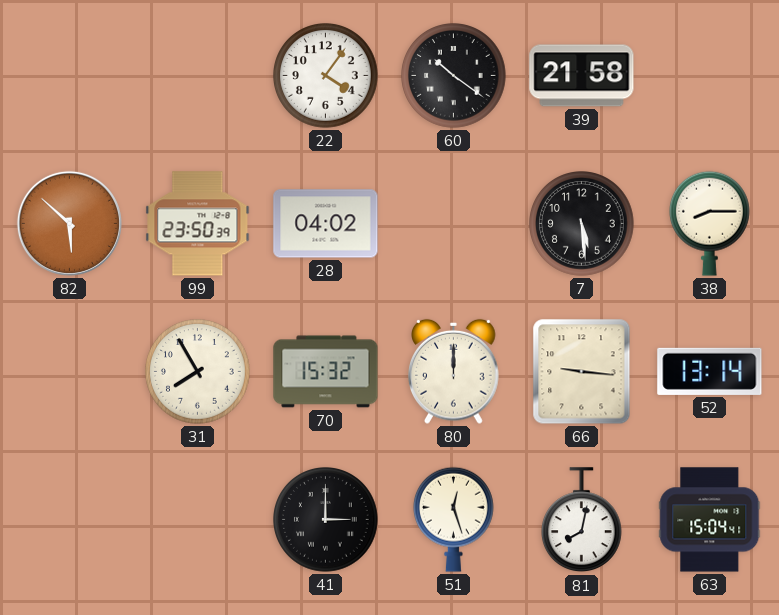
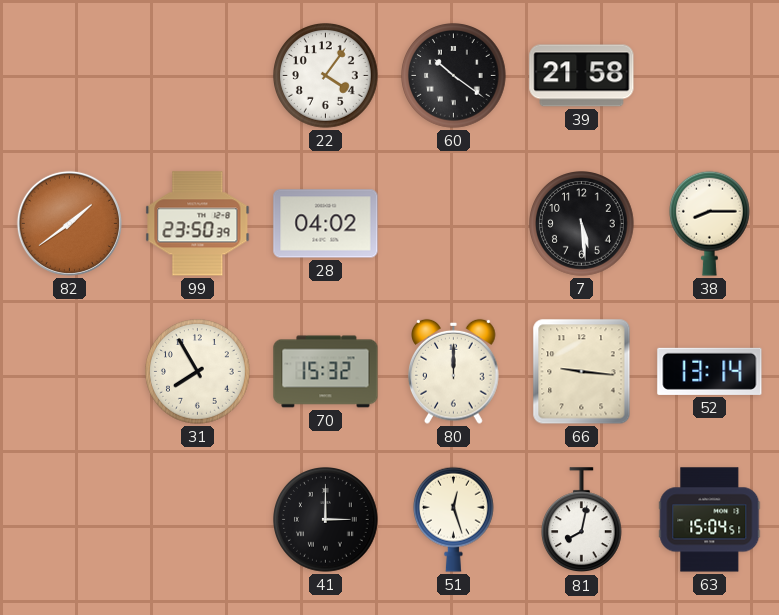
82: 5:52 -> 1:39
63: 15:04:41 -> 15:04:51
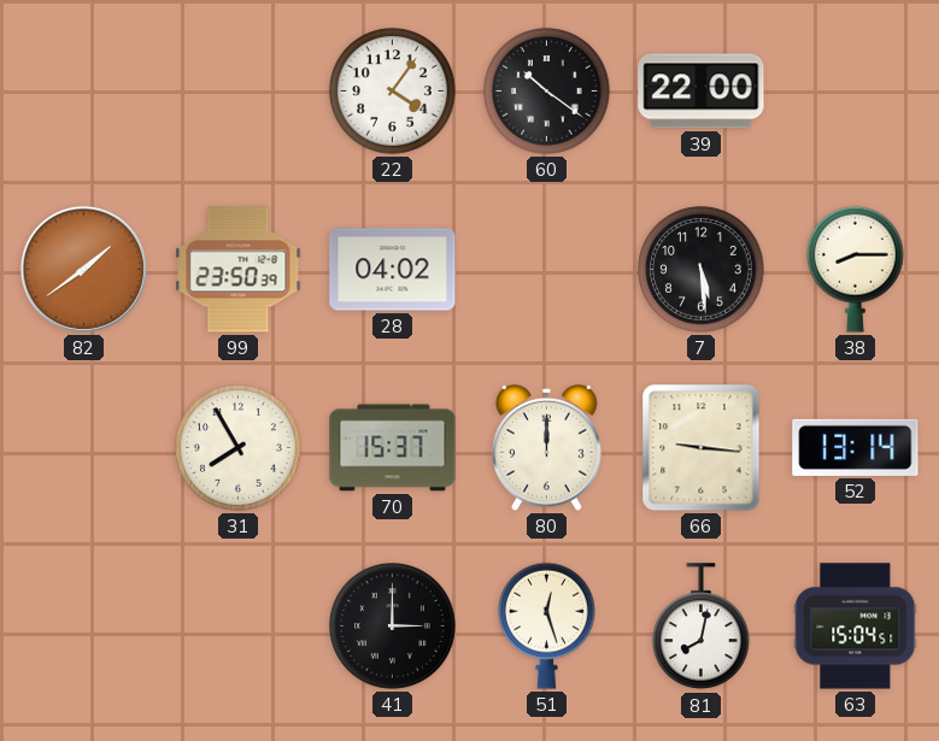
39: 21:58 -> 22:00
70: 15:32 -> 15:37
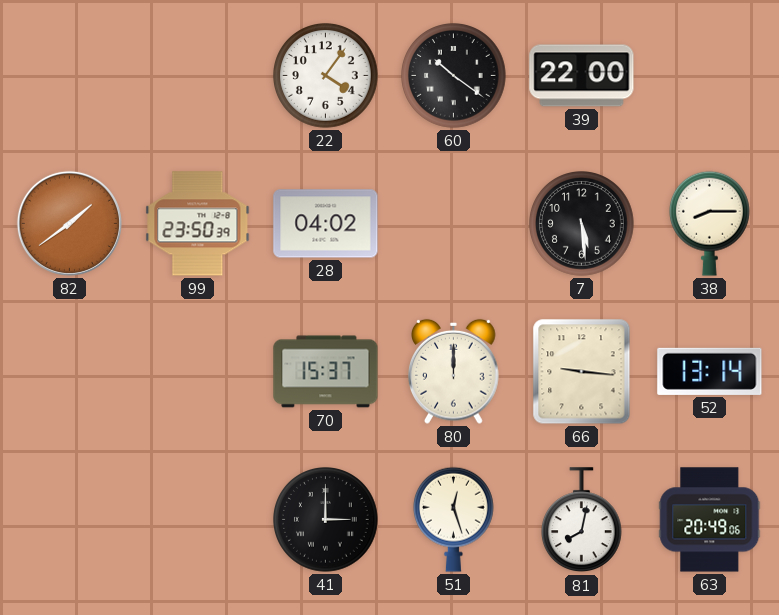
31: 7:55 -> none
63: 15:04 -> 20:49
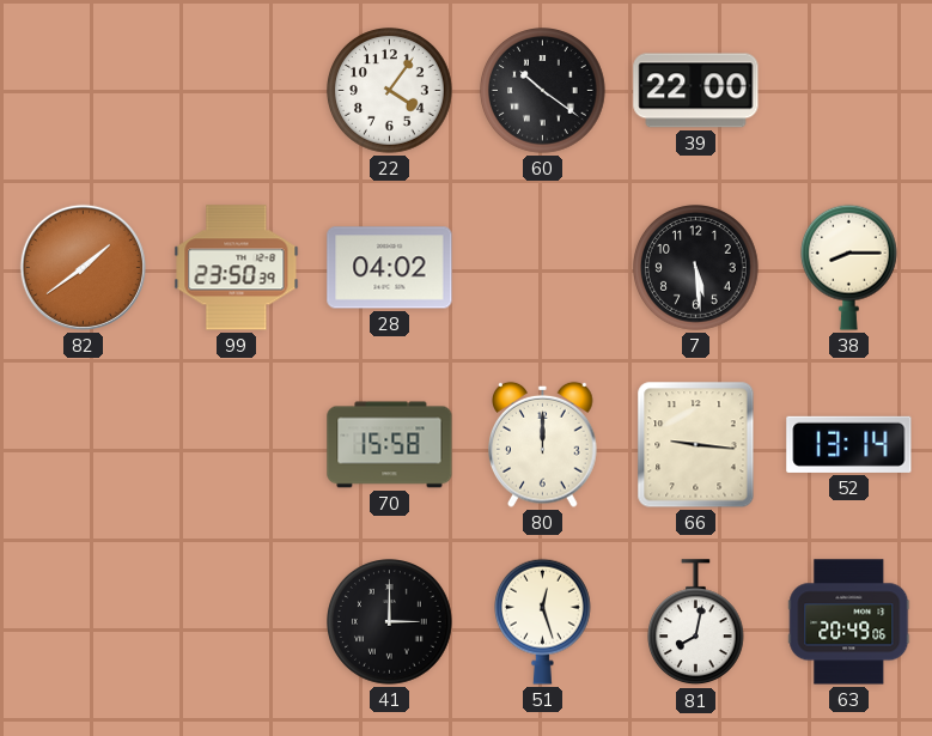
70: 15:37 -> 15:58
